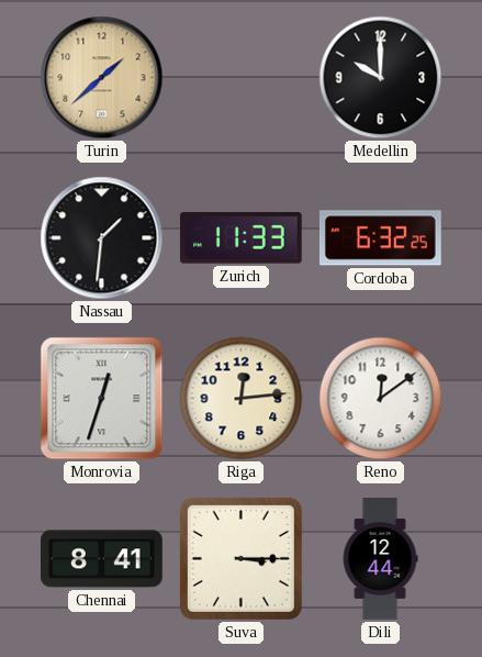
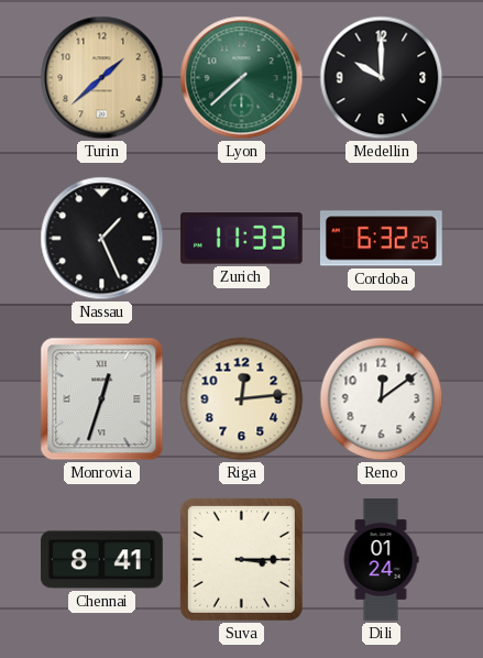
Lyon: none -> 7:38
Nassau: 1:31 -> 1:26
Dili: 12:44 -> 01:24
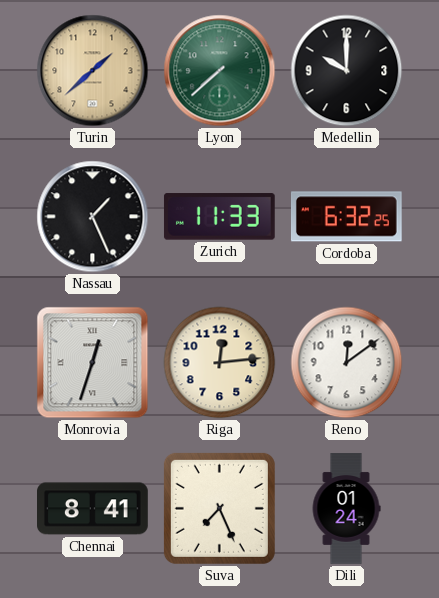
Suva: 3:15 -> 7:26
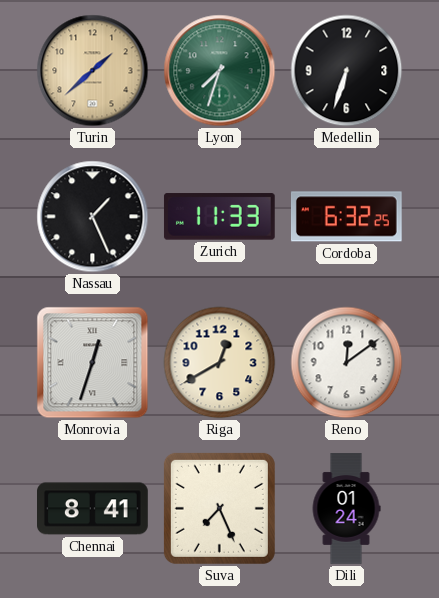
Lyon: 7:38 -> 7:33
Medellin: 10:00 -> 6:33
Riga: 12:14 -> 12:40
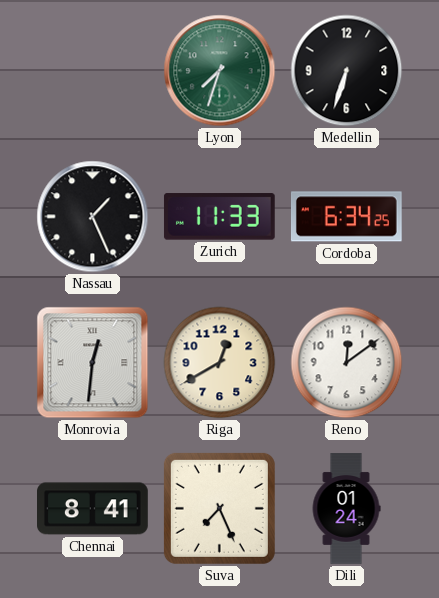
Turin: 1:38 -> none
Cordoba: 6:32 -> 6:34
Monrovia: 12:33 -> 12:31
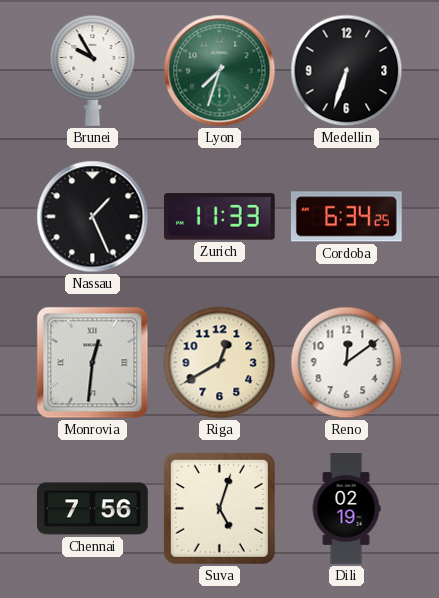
Brunei: none -> 9:55
Chennai: 8:41 -> 7:56
Suva: 7:26 -> 5:03
Dili: 01:24 -> 02:19
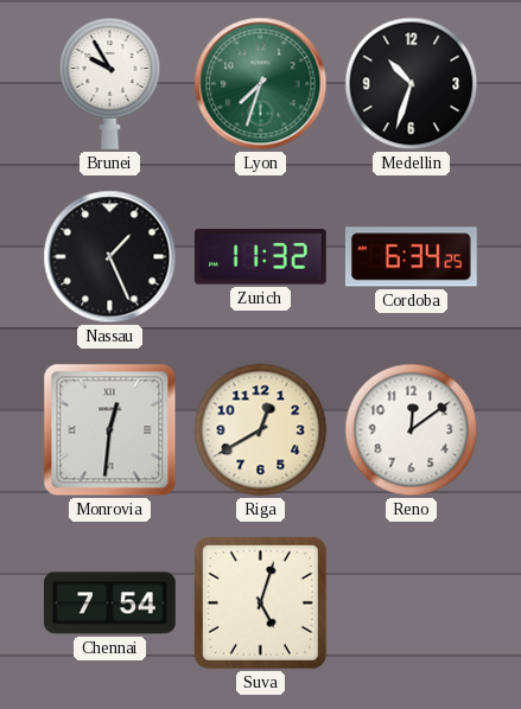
Medellin: 6:33 -> 10:33
Zurich: 11:33 -> 11:32
Chennai: 7:56 -> 7:54
Dili: 02:19 -> none
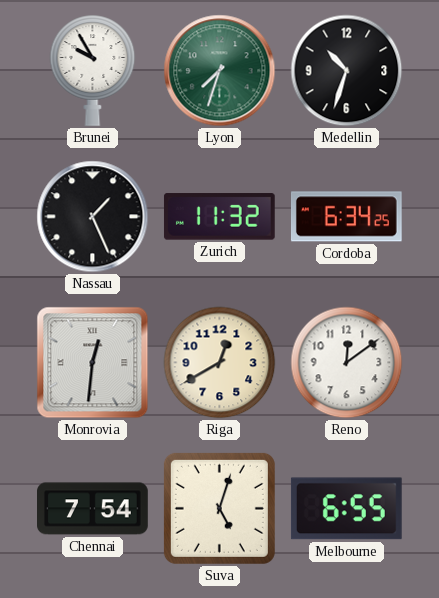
Melbourne: none -> 6:55
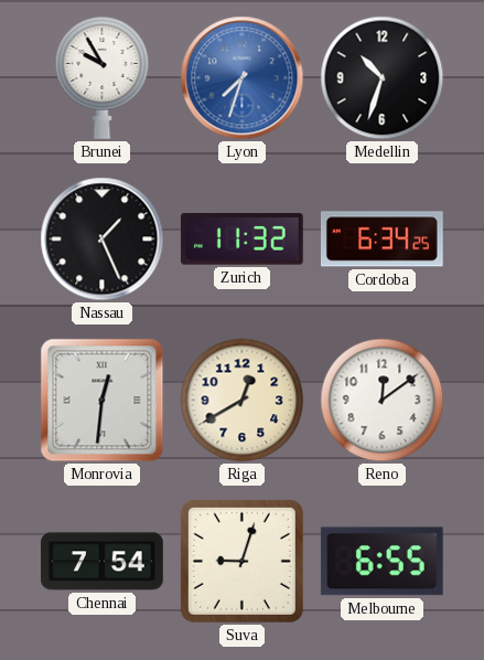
Lyon dial: green -> blue
Suva: 5:03 -> 9:03
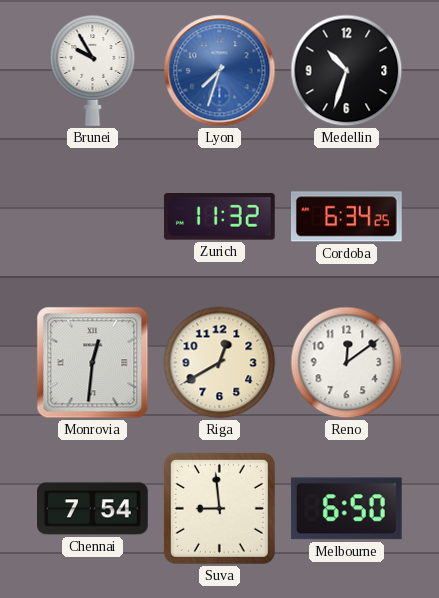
Nassau: 1:26 -> none
Suva: 9:03 -> 8:59
Melbourne: 6:55 -> 6:50
